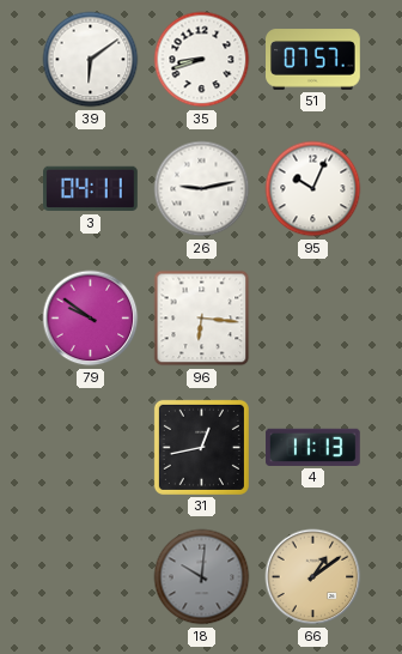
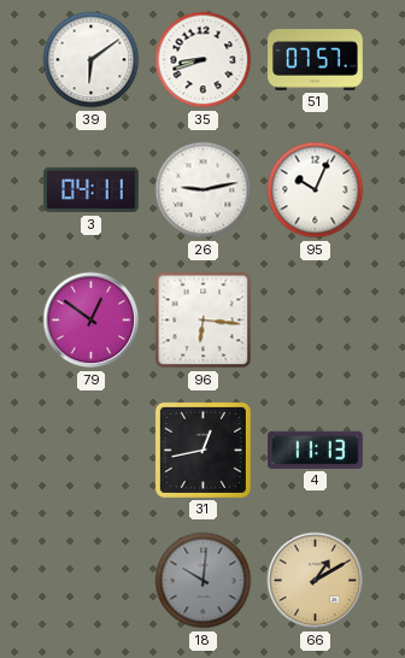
79: 9:51 -> 12:51
66: 1:09 -> 1:10
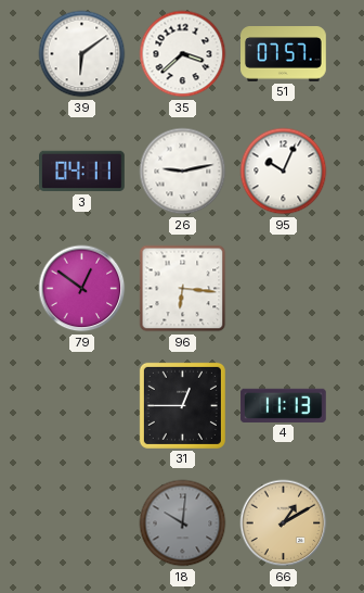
35: 8:42 -> 3:38
31: 12:43 -> 12:45
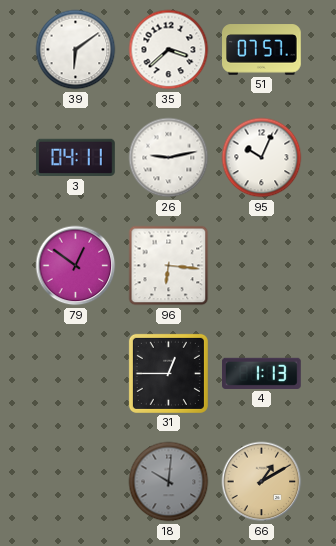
4: 11:13 -> 1:13
